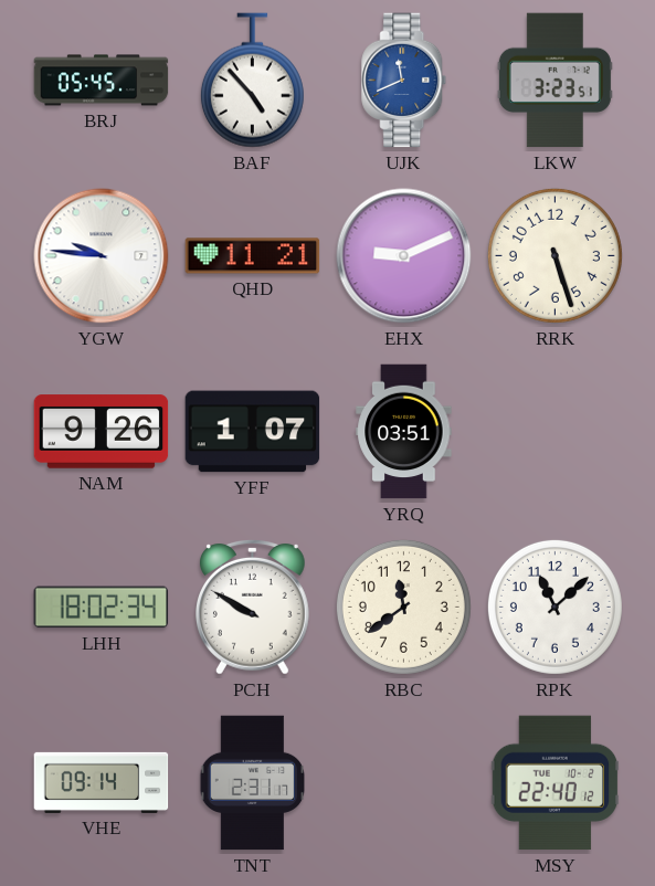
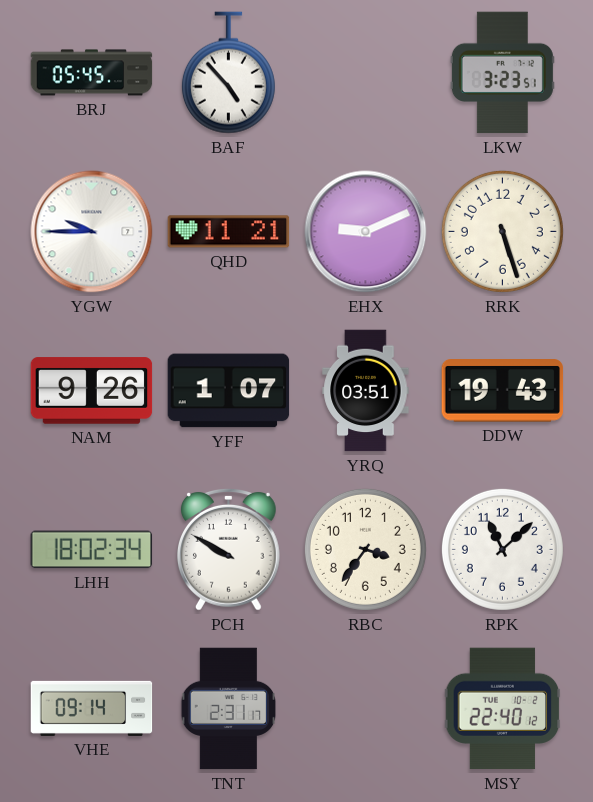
UJK: 11:41 -> none
YGW: 9:46 -> 9:45
DDW: none -> 19:43
RBC: 11:39 -> 3:36
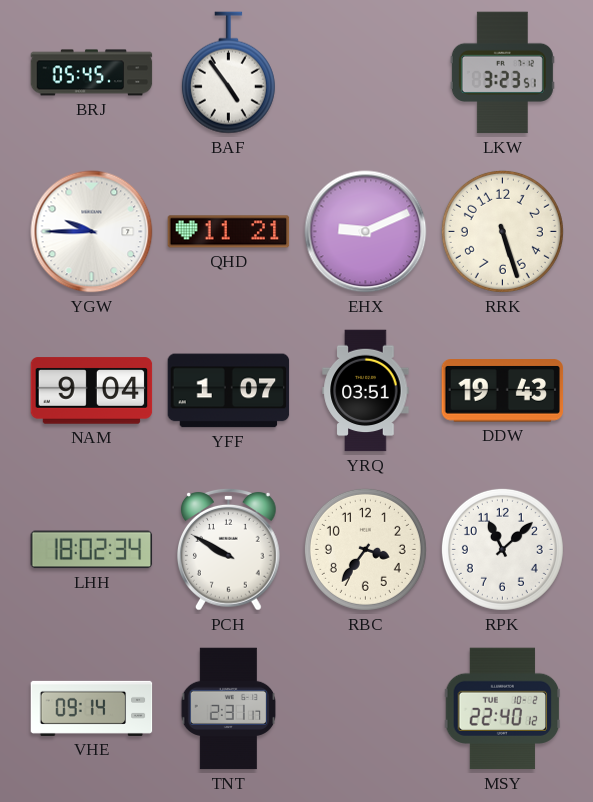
BAF: 4:53 -> 4:54
NAM: 9:26 -> 9:04
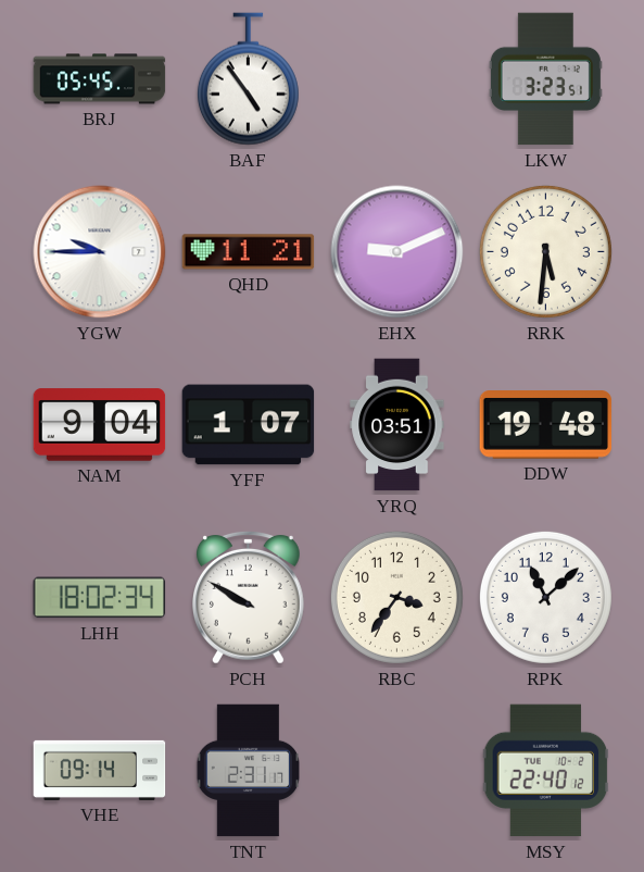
RRK: 5:27 -> 5:31
DDW: 19:43 -> 19:48
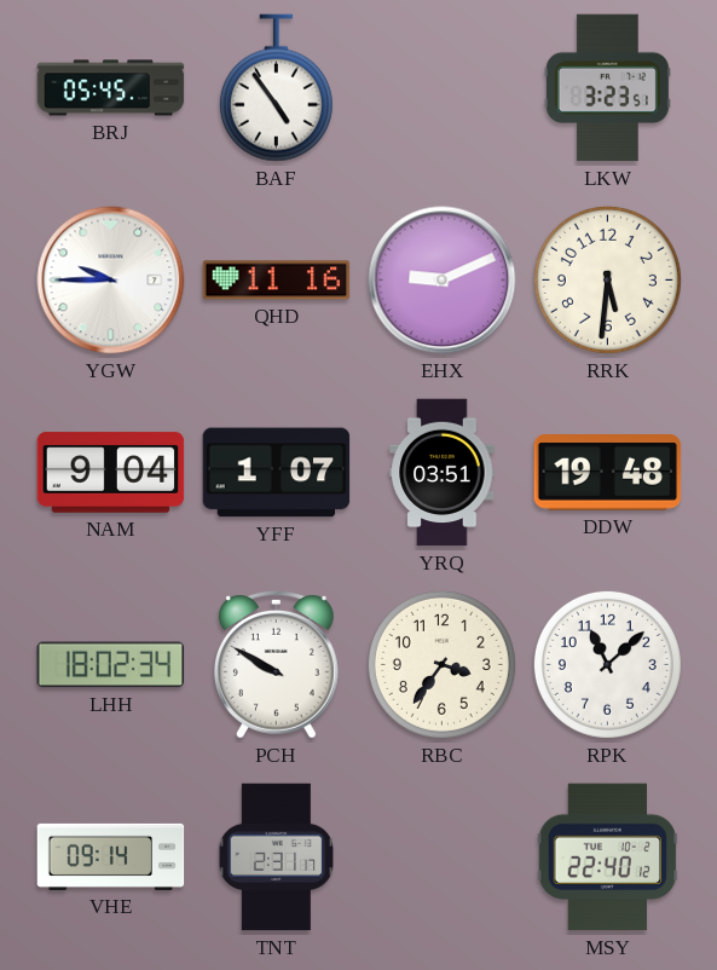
QHD: 11:21 -> 11:16
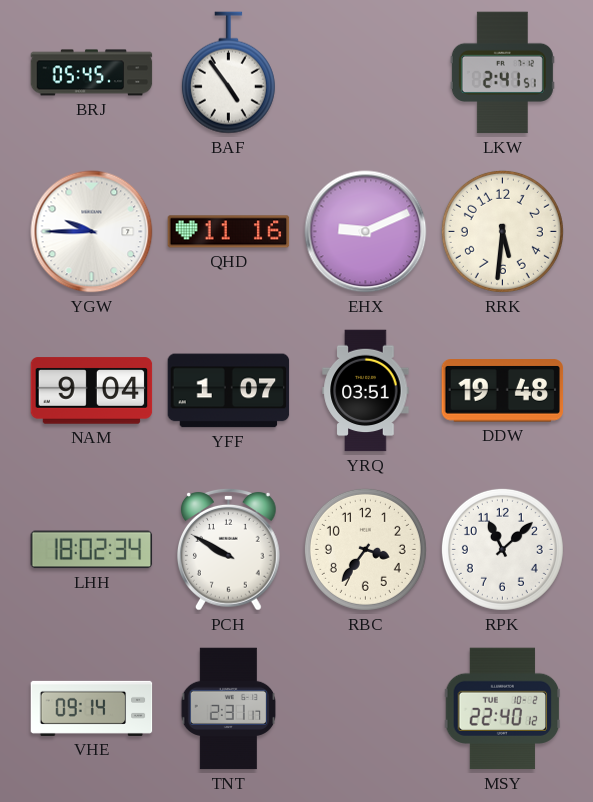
LKW: 3:23 -> 2:41
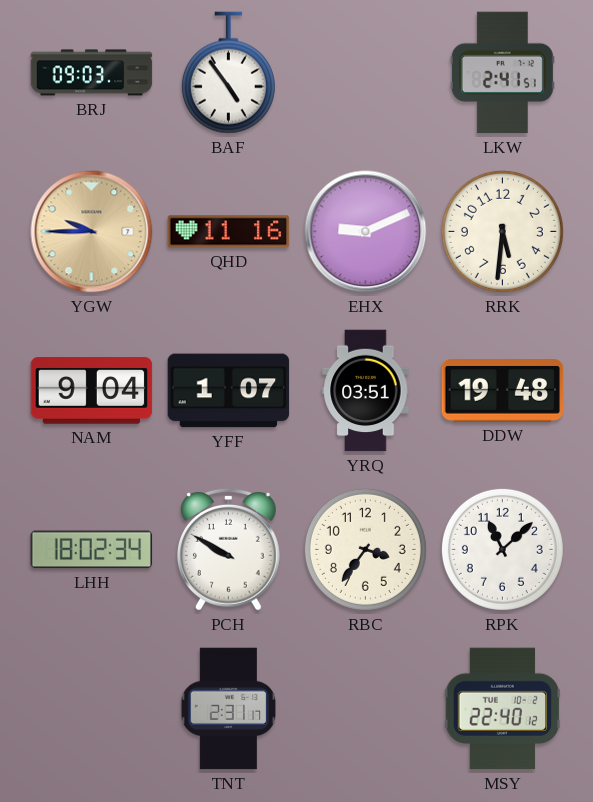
BRJ: 05:45 -> 09:03
YGW dial: white -> champagne
VHE: 09:14 -> none
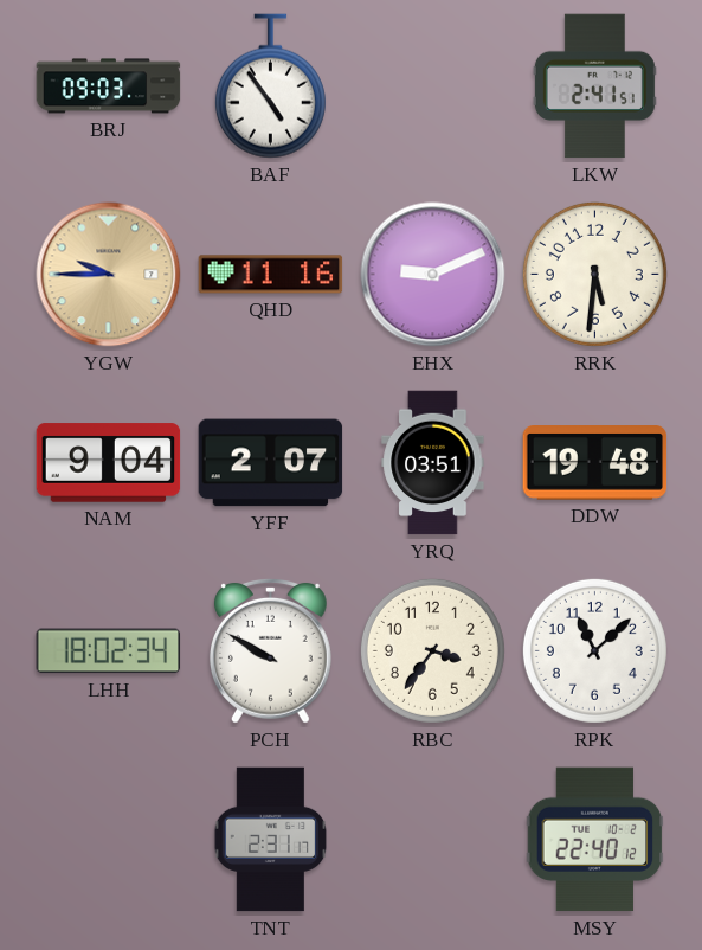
YFF: 1:07 -> 2:07
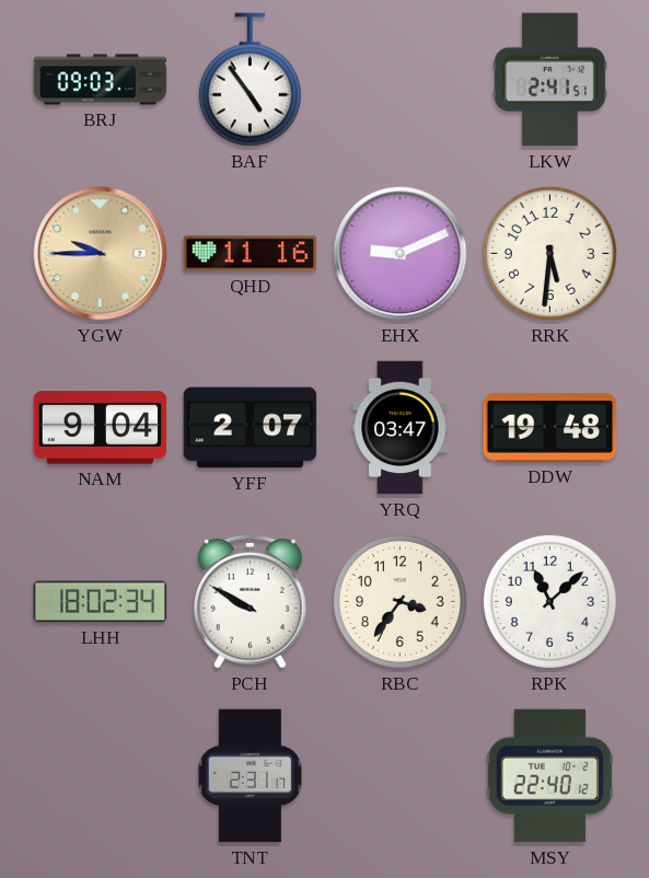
YRQ: 03:51 -> 03:47
